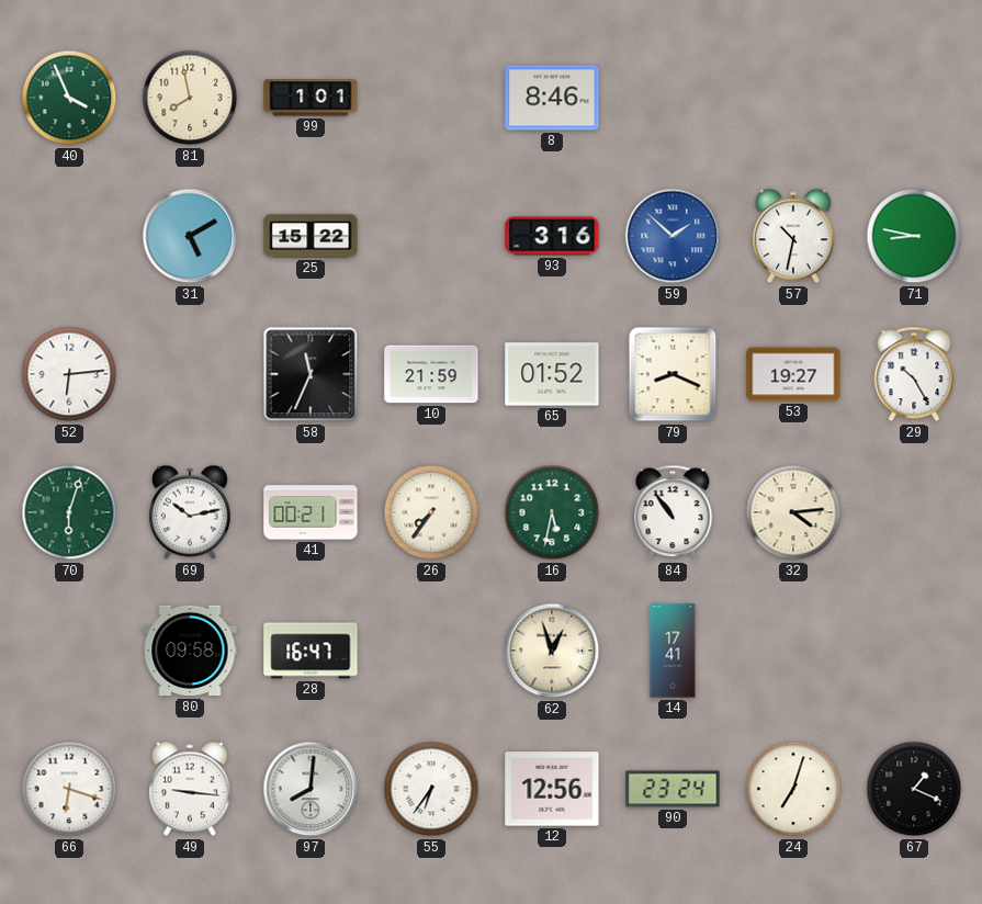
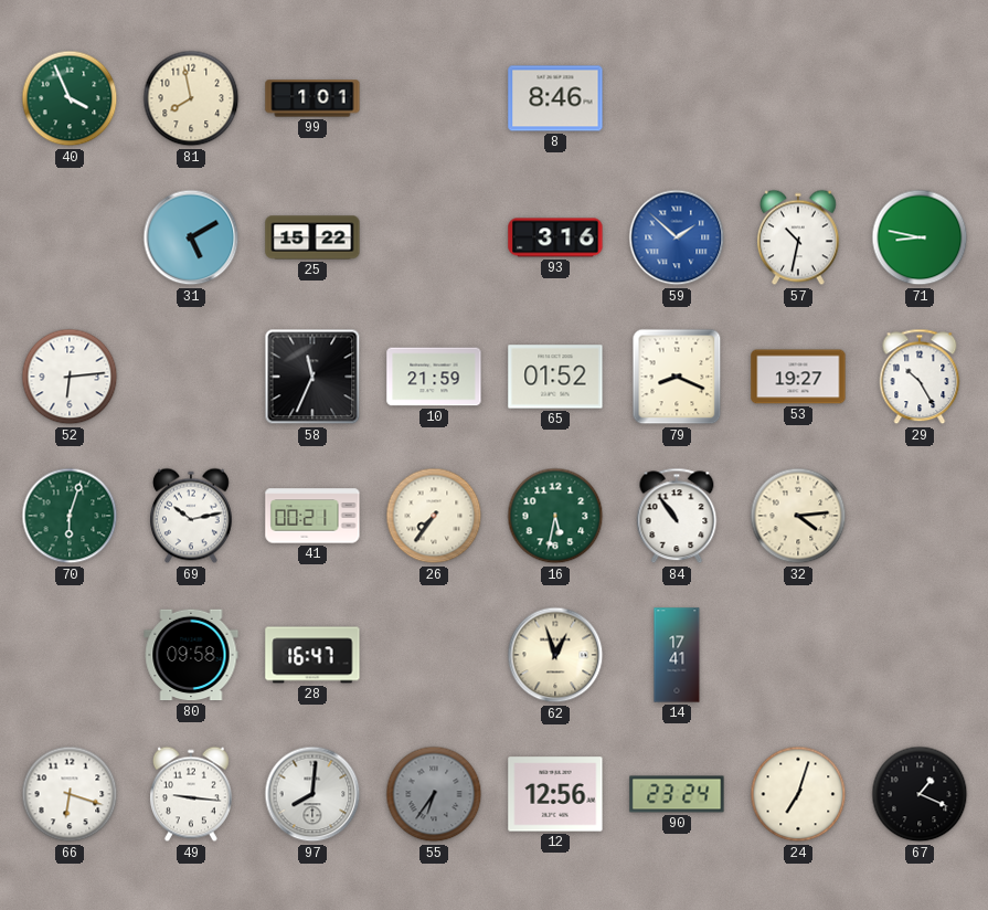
55 dial: white -> grey
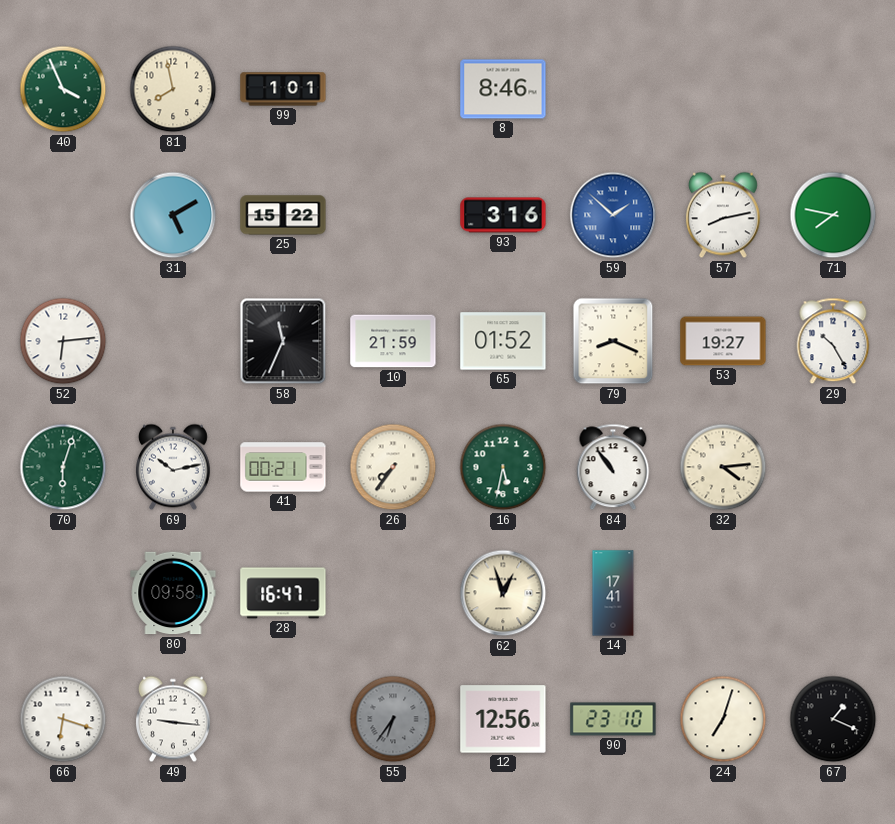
57: 10:32 -> 8:13
71: 8:47 -> 7:47
97: 8:01 -> none
90: 23:24 -> 23:10
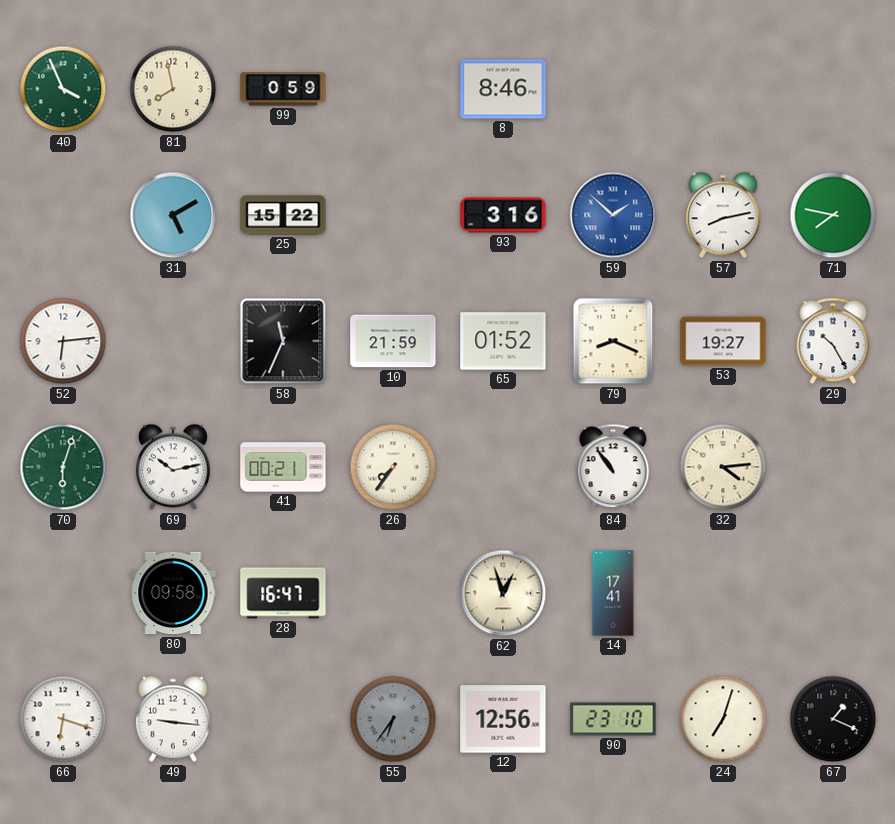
99: 1:01 -> 0:59
16: 5:32 -> none
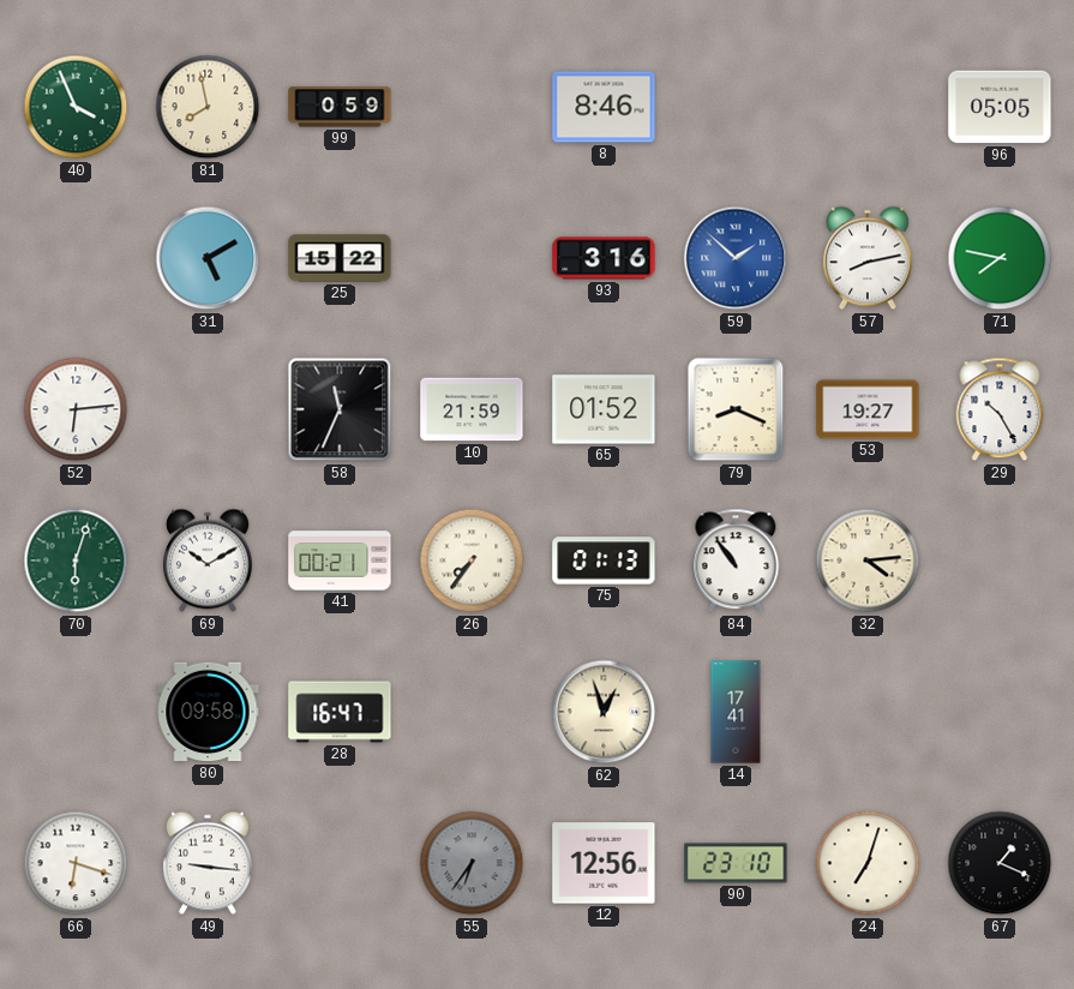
96: none -> 05:05
69: 10:13 -> 10:10
75: none -> 01:13
